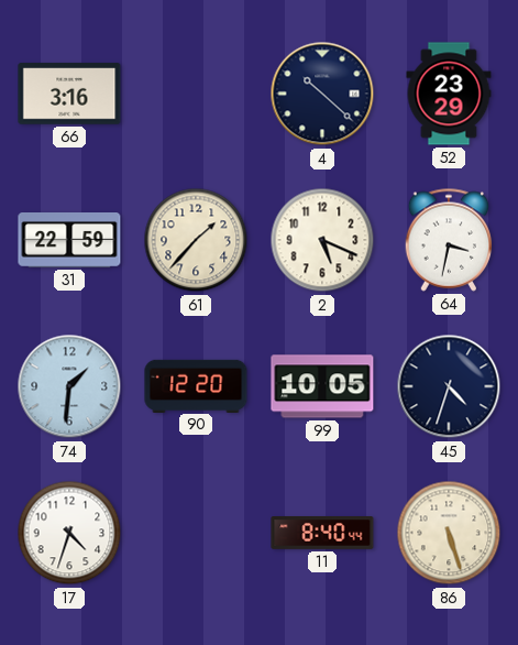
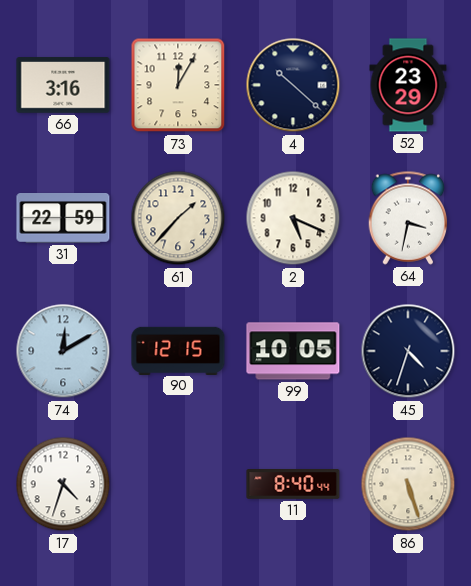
73: none -> 12:05
74: 1:31 -> 12:10
90: 12:20 -> 12:15
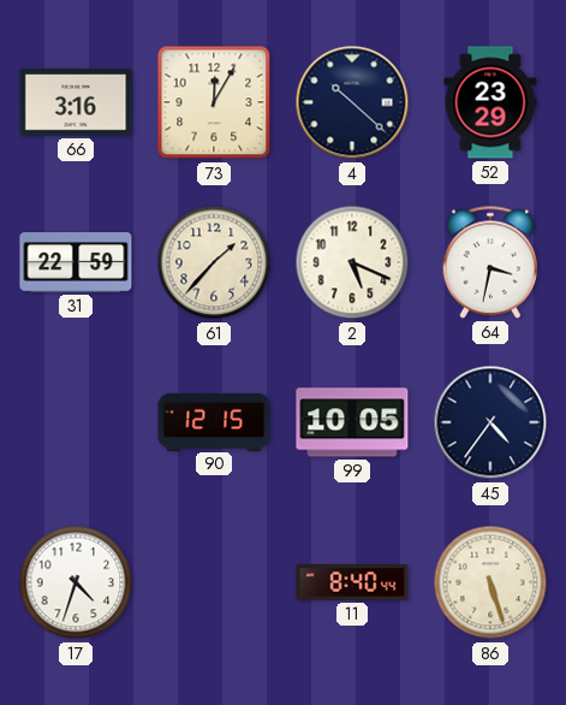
74: 12:10 -> none
45: 4:33 -> 4:36
